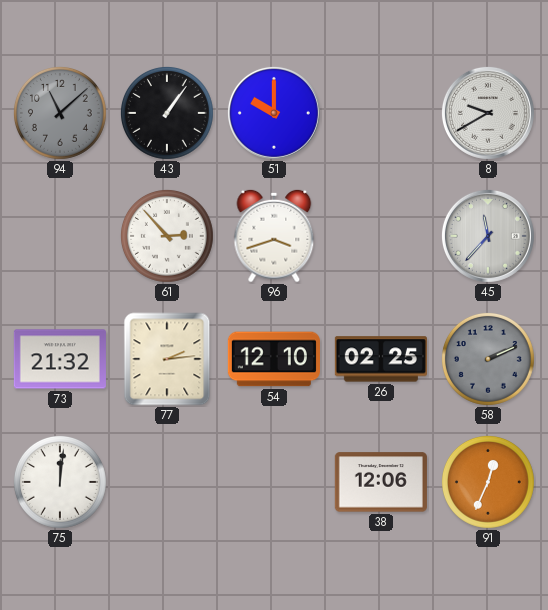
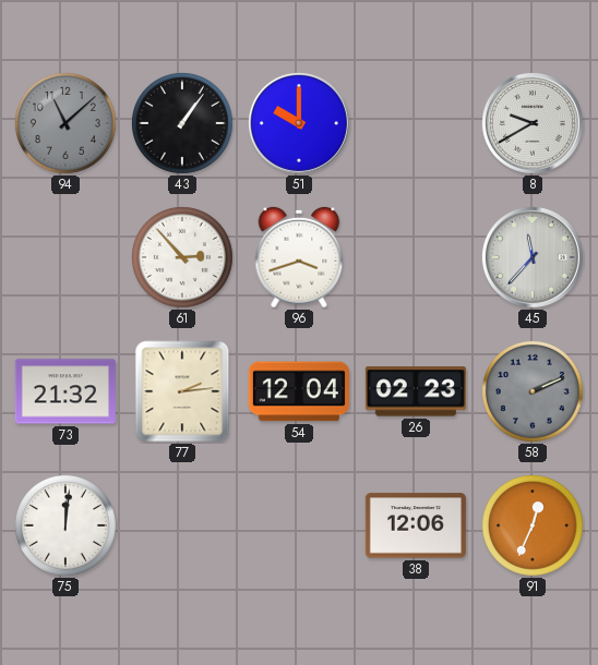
54: 12:10 -> 12:04
26: 02:25 -> 02:23
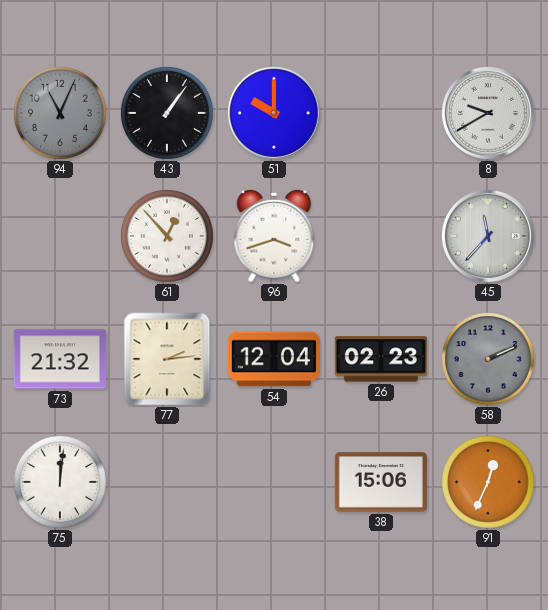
94: 11:08 -> 11:04
61: 2:53 -> 12:53
38: 12:06 -> 15:06
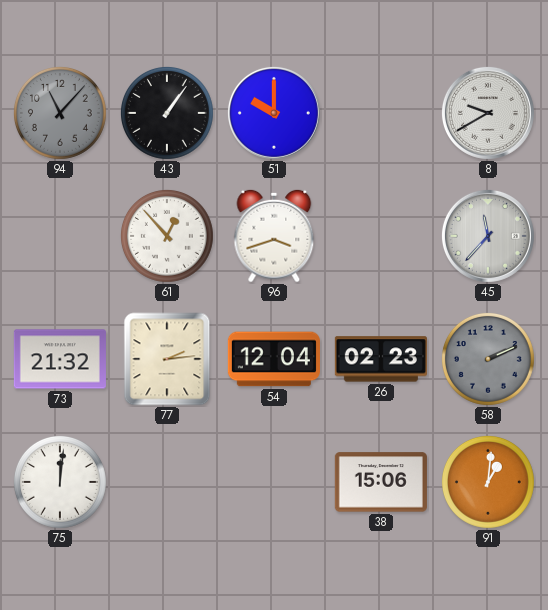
94: 11:04 -> 11:07
91: 12:34 -> 1:01
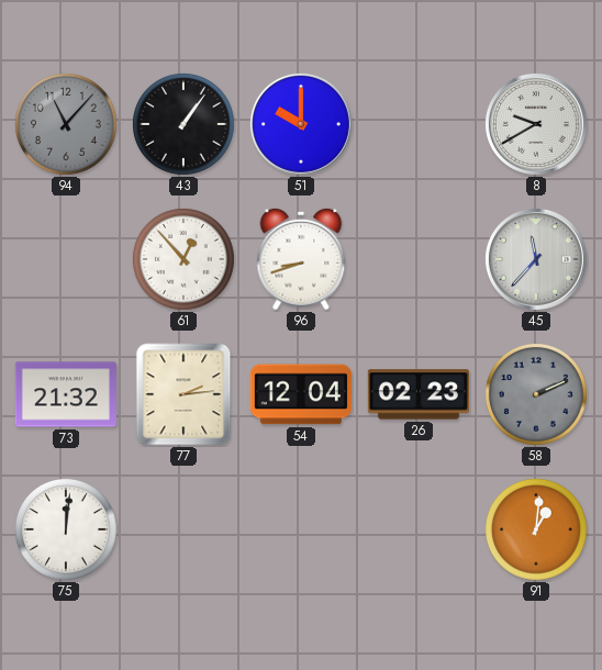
96: 3:42 -> 8:42
38: 15:06 -> none
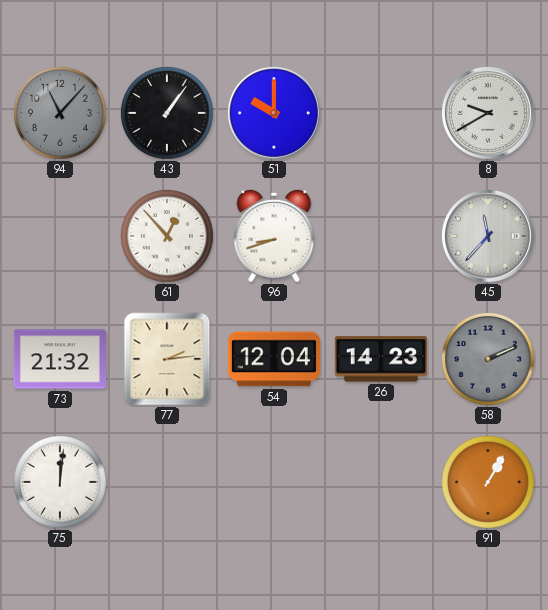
26: 02:23 -> 14:23
91: 1:01 -> 1:05
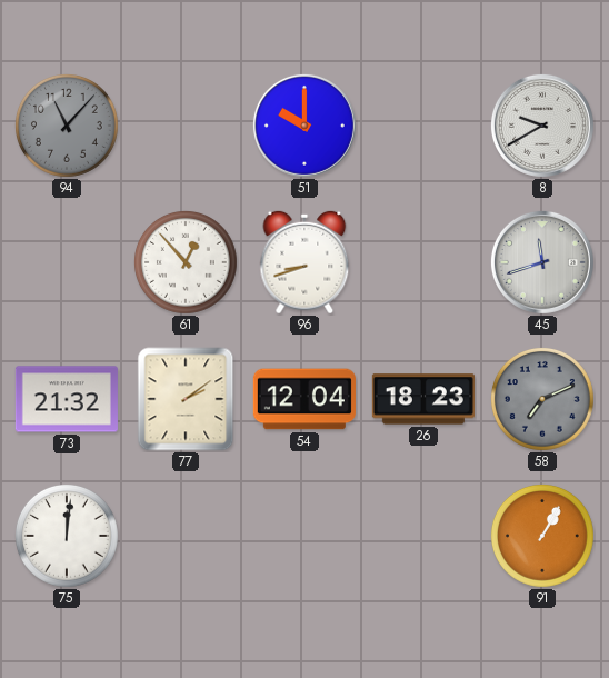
43: 1:06 -> none
45: 11:37 -> 11:42
77: 2:14 -> 2:09
26: 14:23 -> 18:23
58: 2:11 -> 7:11
